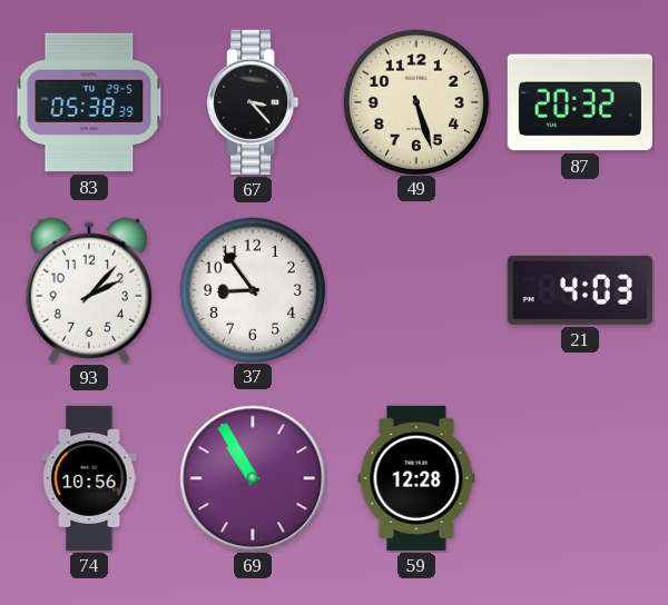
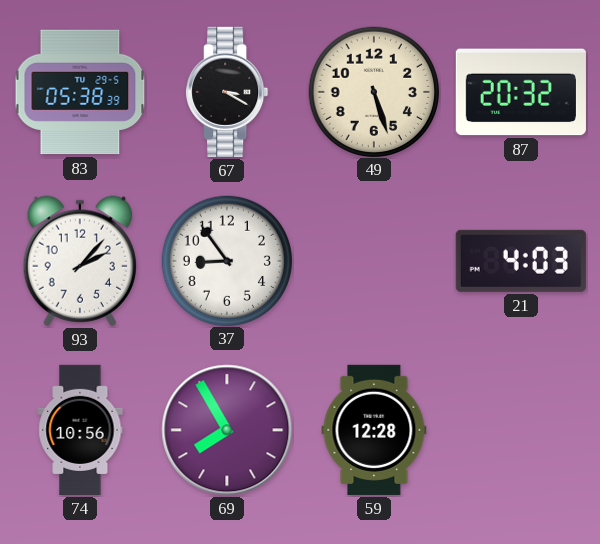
67: 3:23 -> 3:20
69: 10:55 -> 7:55
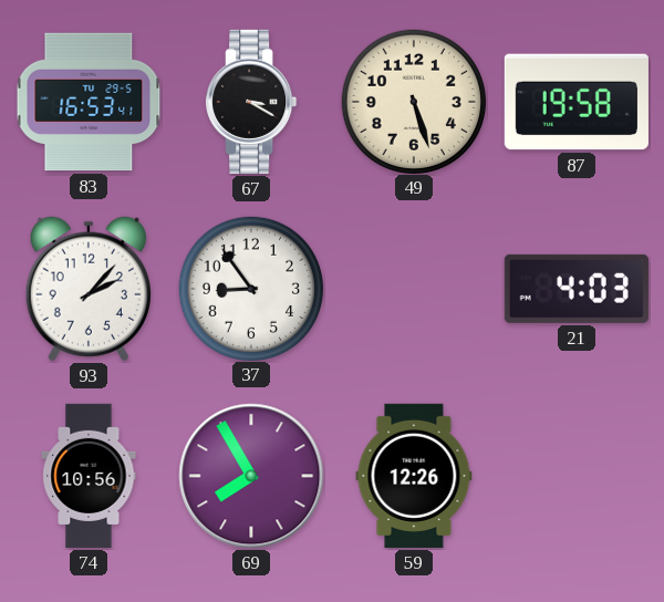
83: 05:38 -> 16:53
87: 20:32 -> 19:58
59: 12:28 -> 12:26
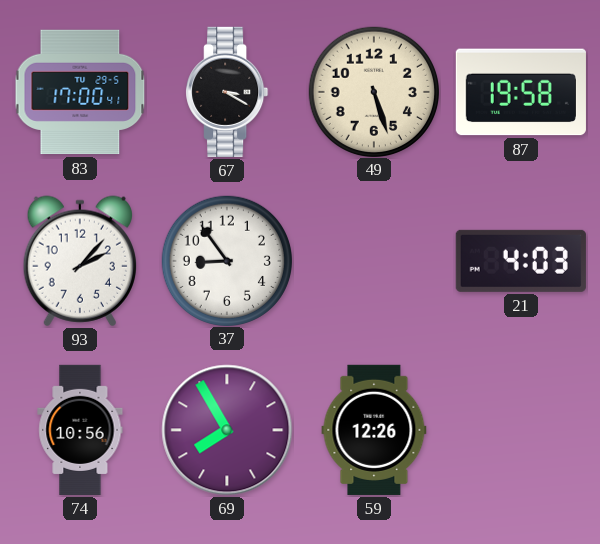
83: 16:53 -> 17:00
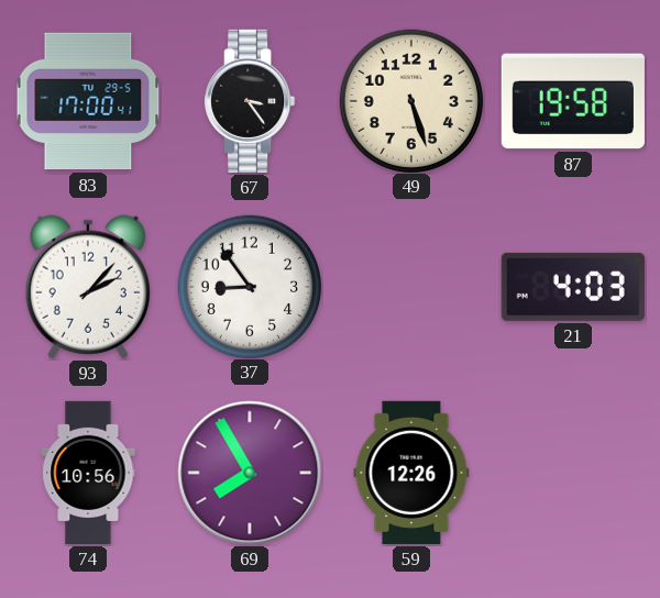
67: 3:20 -> 3:24
